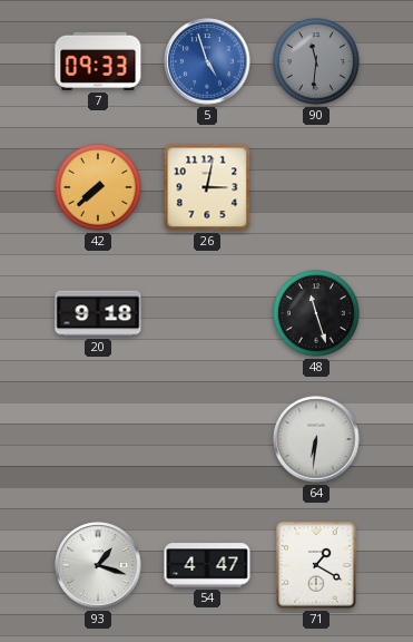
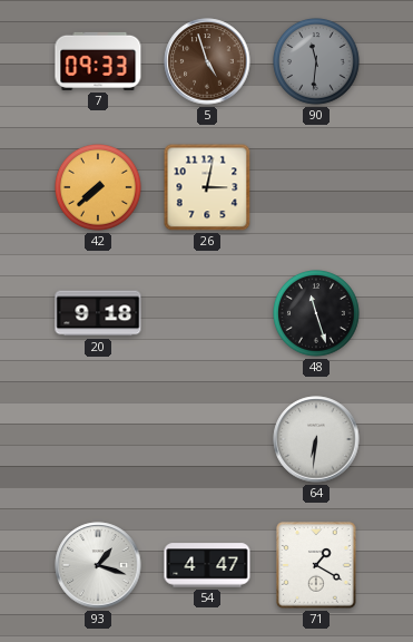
5 dial: blue -> brown
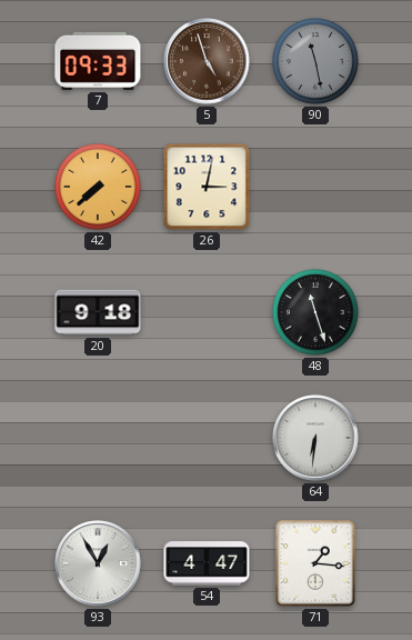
90: 11:31 -> 11:28
93: 1:18 -> 12:55
71: 1:20 -> 1:16
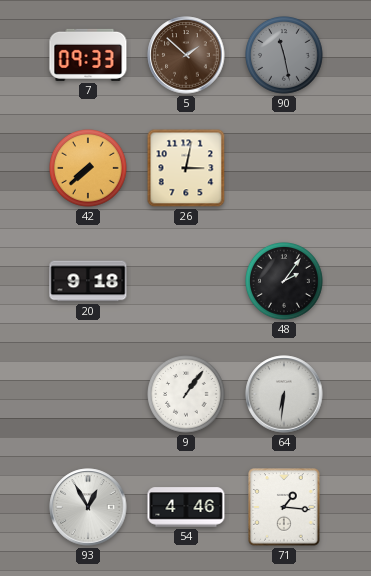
5: 4:57 -> 1:52
48: 11:27 -> 2:06
9: none -> 1:06
54: 4:47 -> 4:46
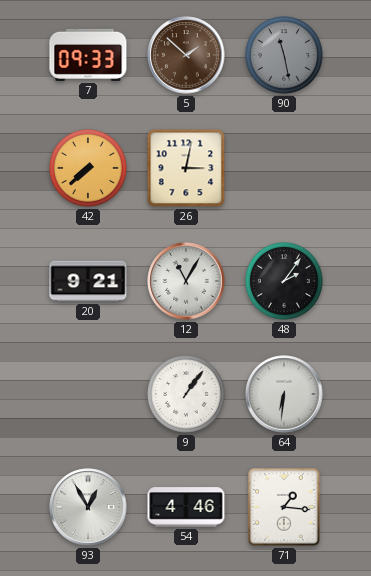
20: 9:18 -> 9:21
12: none -> 11:05
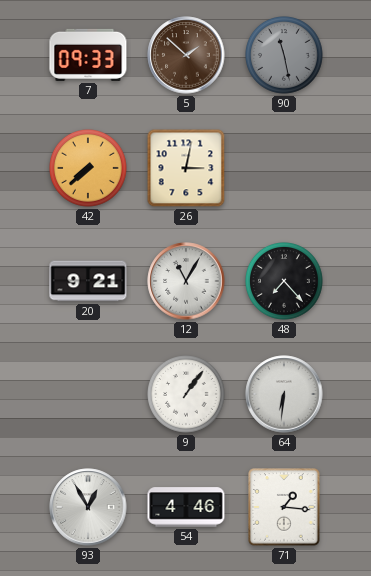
48: 2:06 -> 7:23
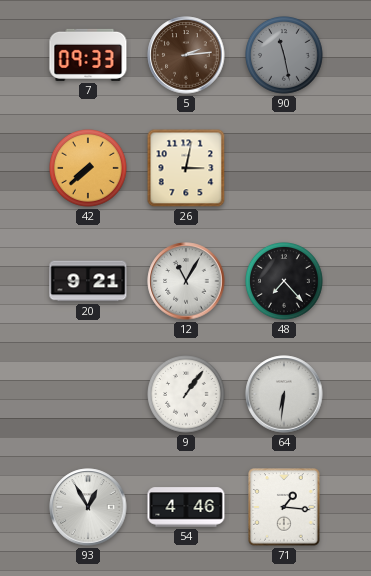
5: 1:52 -> 2:14
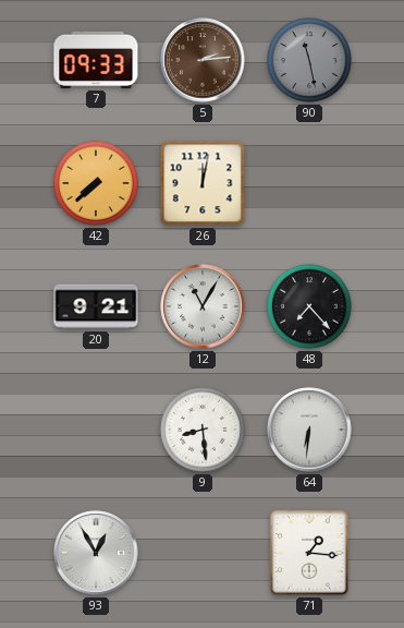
26: 3:02 -> 12:02
9: 1:06 -> 8:29
54: 4:46 -> none
